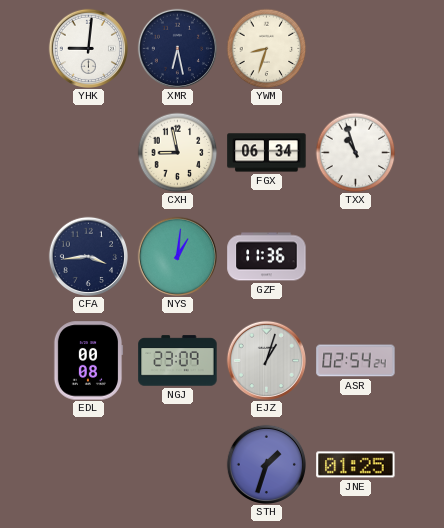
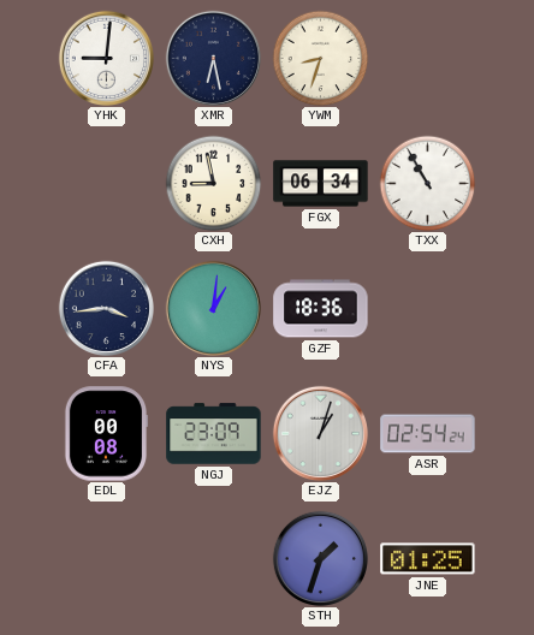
TXX: 10:57 -> 10:55
GZF: 11:36 -> 18:36
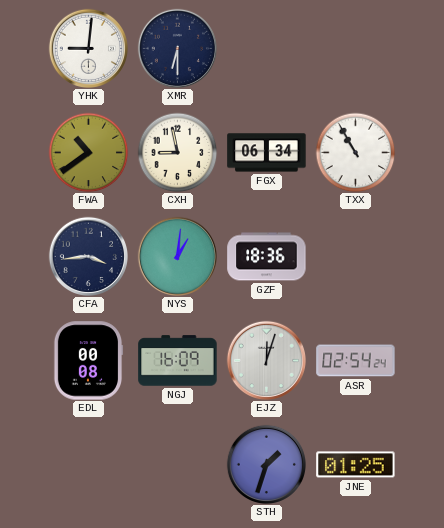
XMR: 6:28 -> 6:30
YWM: 8:33 -> none
FWA: none -> 10:39
NGJ: 23:09 -> 16:09
EJZ: 1:03 -> 12:03
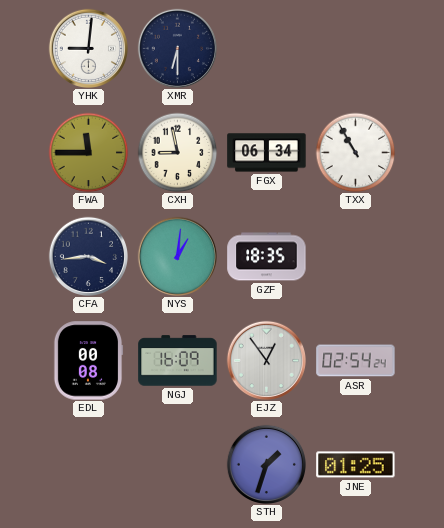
FWA: 10:39 -> 11:45
GZF: 18:36 -> 18:35
EJZ: 12:03 -> 12:54
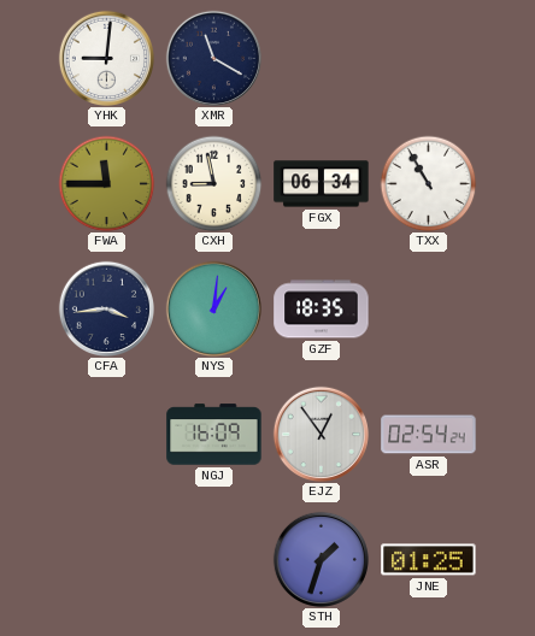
XMR: 6:30 -> 11:20
EDL: 00:08 -> none
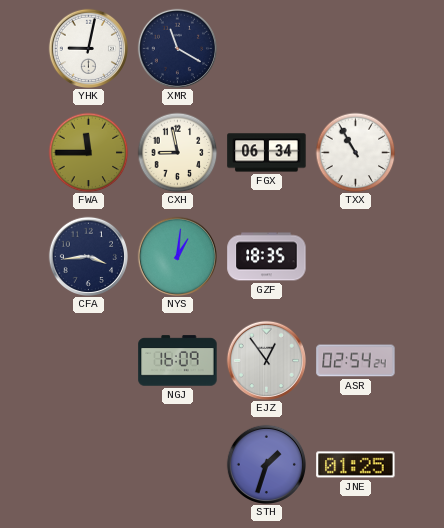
YHK: 9:01 -> 9:02
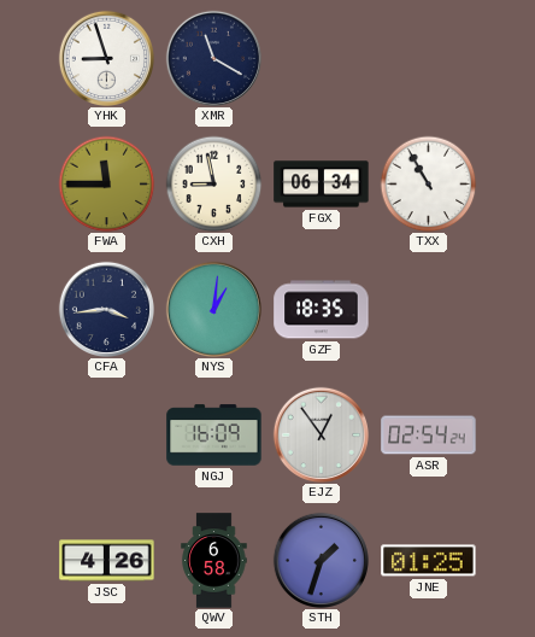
YHK: 9:02 -> 8:57
JSC: none -> 4:26
QWV: none -> 6:58
